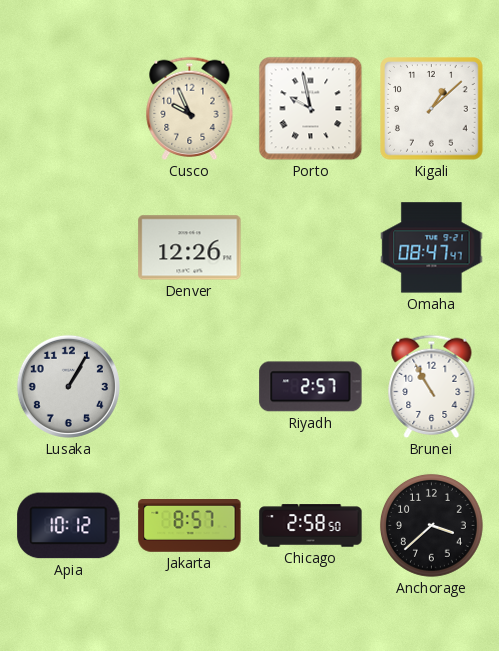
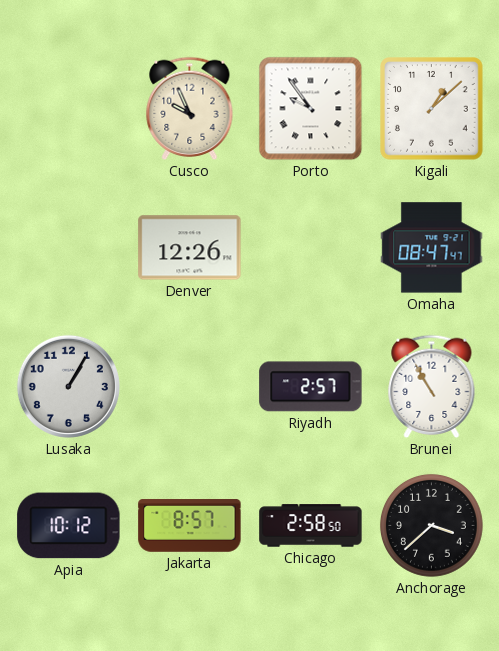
Porto: 9:58 -> 9:54
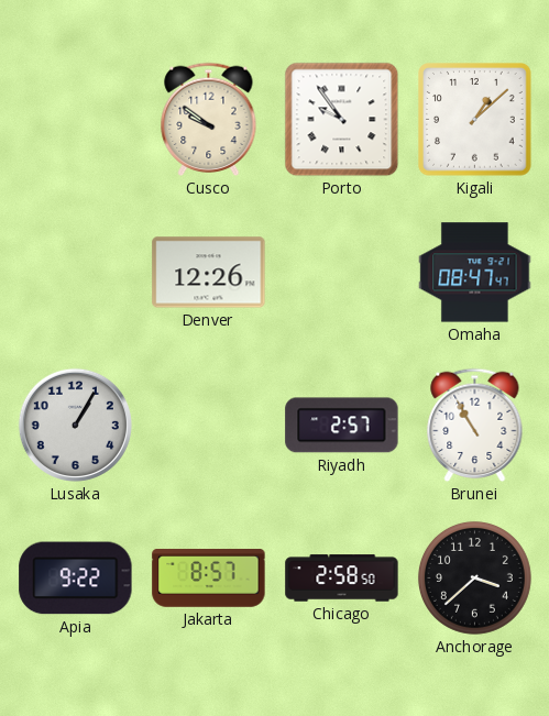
Cusco: 9:56 -> 9:51
Apia: 10:12 -> 9:22
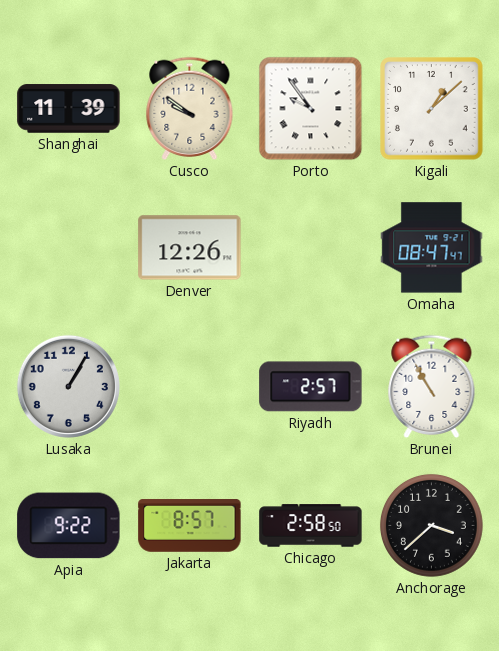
Shanghai: none -> 11:39
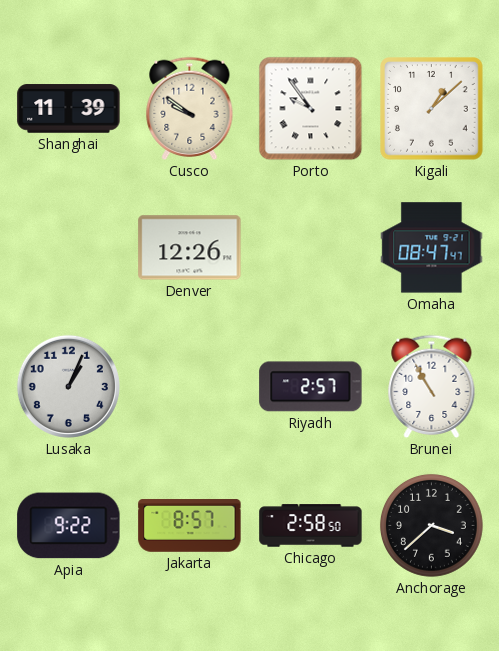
Lusaka: 1:05 -> 1:04
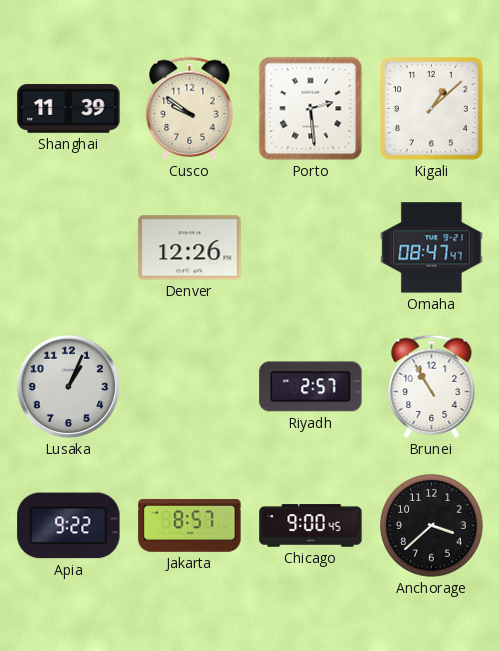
Porto: 9:54 -> 2:29
Chicago: 2:58 -> 9:00
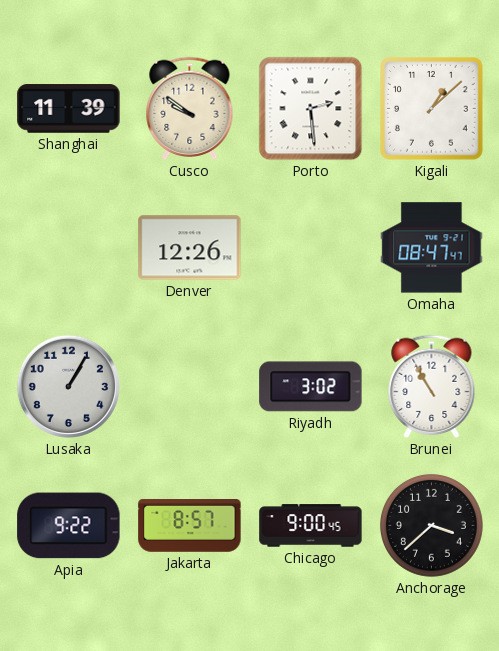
Lusaka: 1:04 -> 1:05
Riyadh: 2:57 -> 3:02
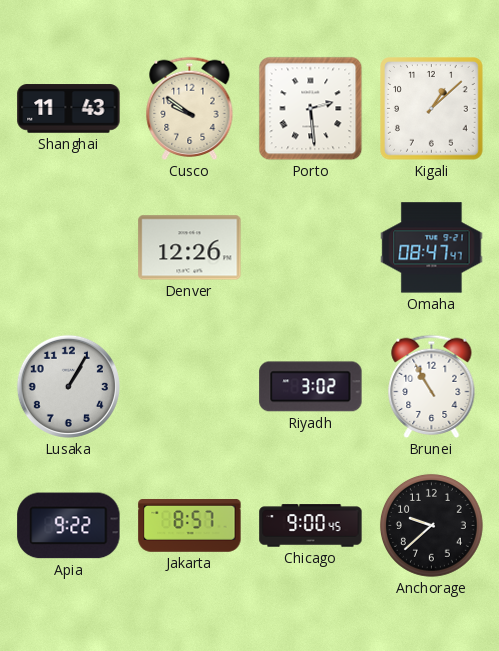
Shanghai: 11:39 -> 11:43
Anchorage: 3:38 -> 9:38
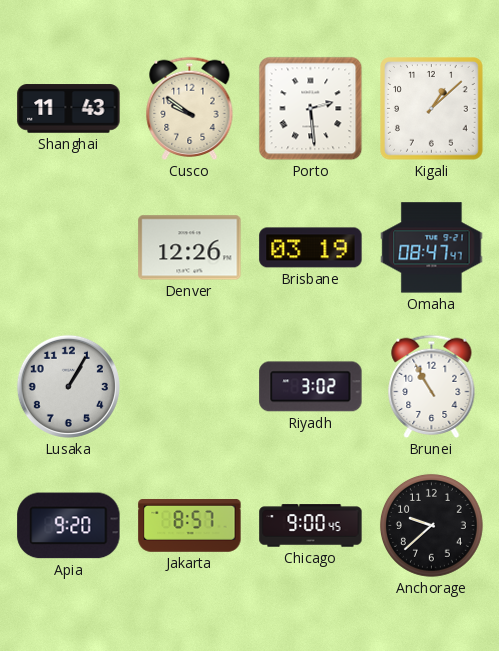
Brisbane: none -> 03:19
Apia: 9:22 -> 9:20
